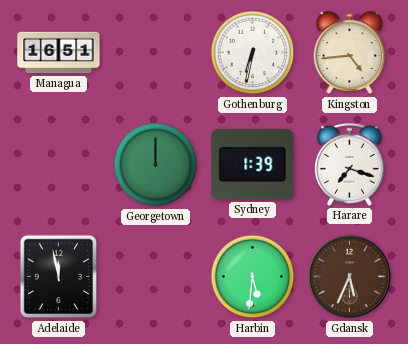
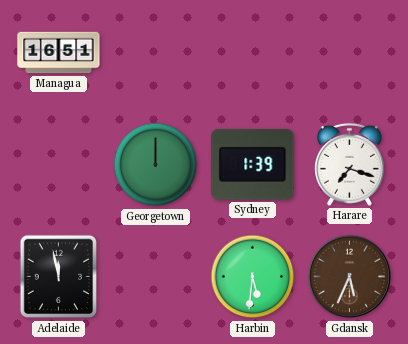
Gothenburg: 6:32 -> none
Kingston: 4:44 -> none
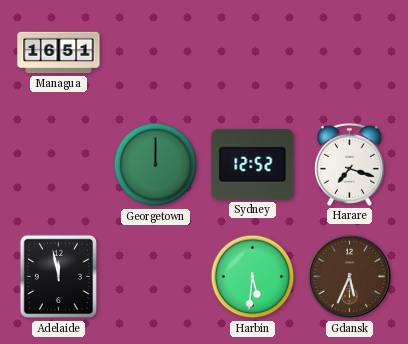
Sydney: 1:39 -> 12:52
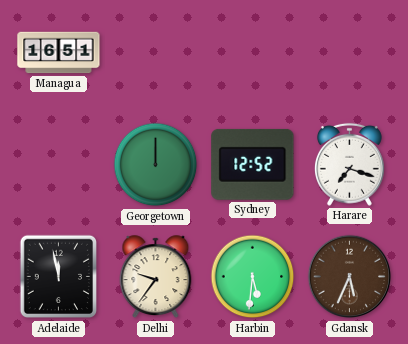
Delhi: none -> 9:36
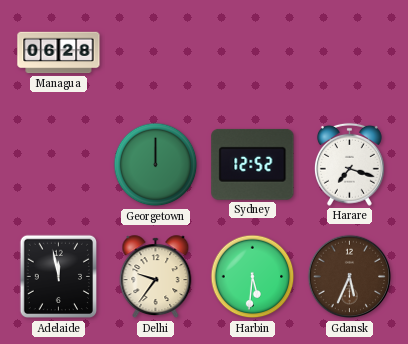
Managua: 16:51 -> 06:28
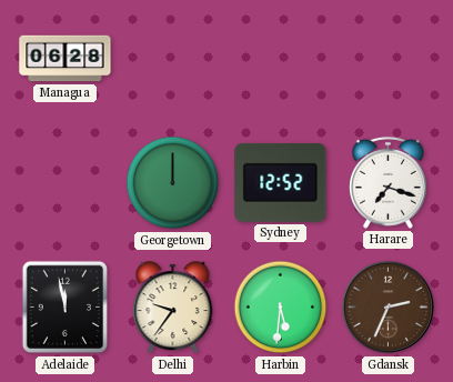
Gdansk: 5:34 -> 2:34
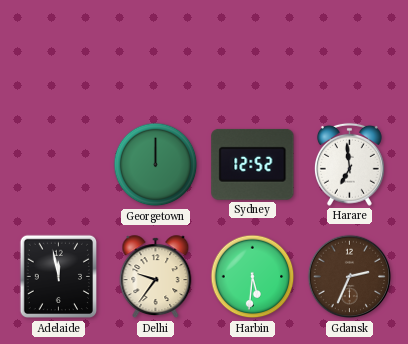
Managua: 06:28 -> none
Harare: 7:18 -> 6:59
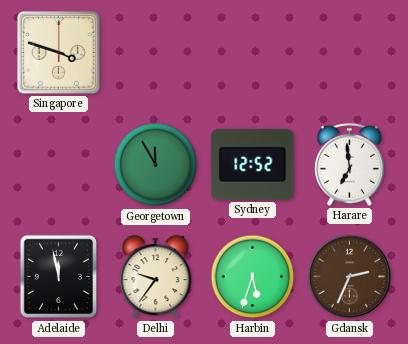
Singapore: none -> 3:48
Georgetown: 12:00 -> 11:55
Harbin: 5:31 -> 5:33
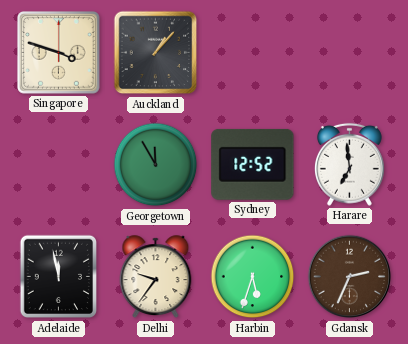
Auckland: none -> 1:07
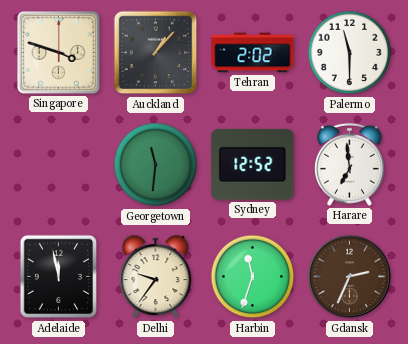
Tehran: none -> 2:02
Palermo: none -> 11:30
Georgetown: 11:55 -> 11:31
Harbin: 5:33 -> 11:33
